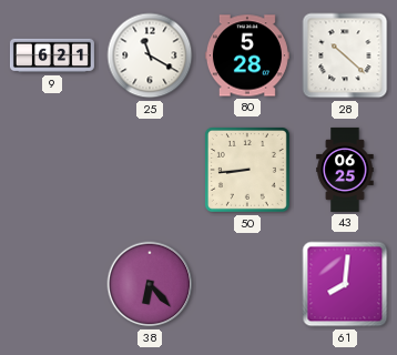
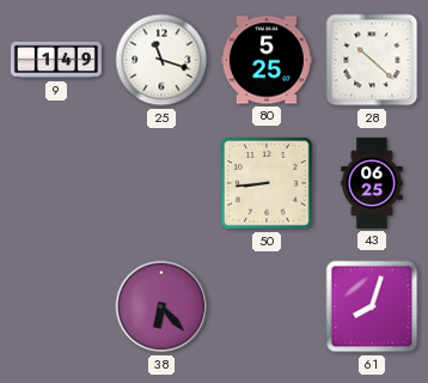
9: 6:21 -> 1:49
25: 11:20 -> 11:18
80: 5:28 -> 5:25
61: 8:01 -> 8:03
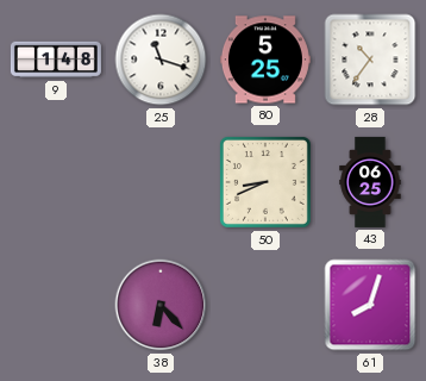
9: 1:49 -> 1:48
28: 10:22 -> 10:36
50: 8:44 -> 8:41
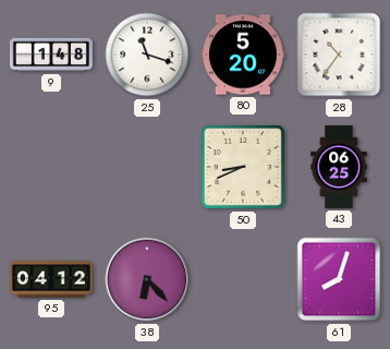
80: 5:25 -> 5:20
95: none -> 04:12
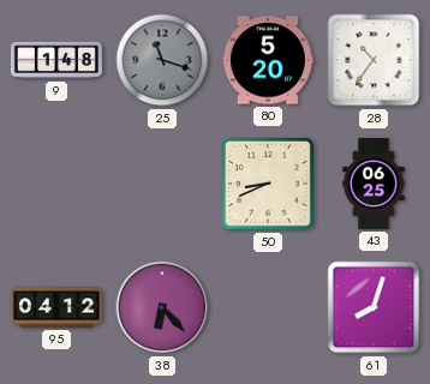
25 dial: white -> grey
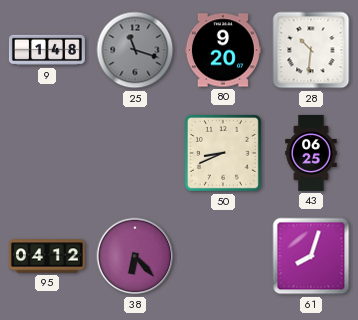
80: 5:20 -> 9:20
28: 10:36 -> 10:31
